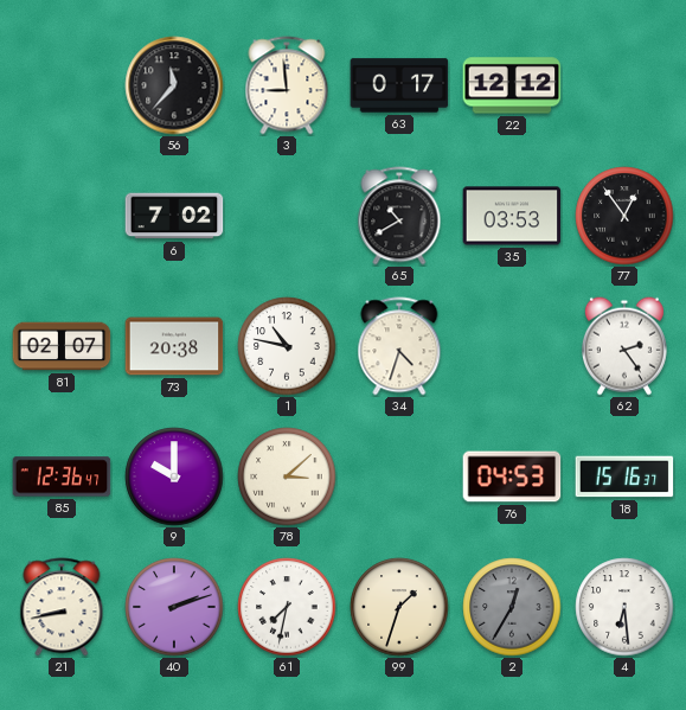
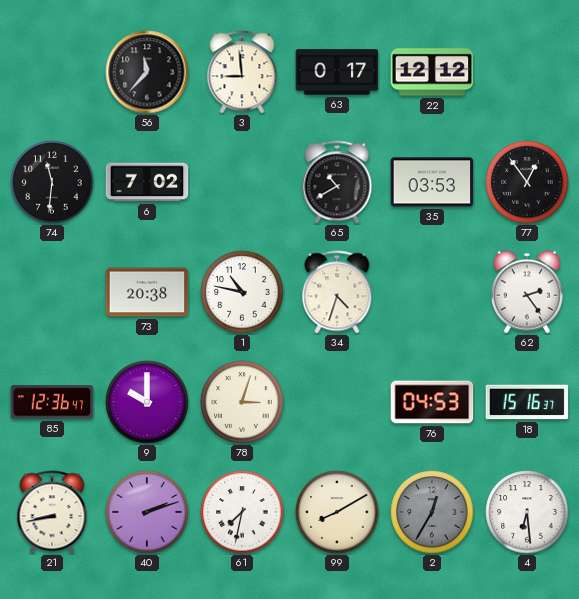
74: none -> 11:31
81: 02:07 -> none
78: 3:08 -> 3:03
99: 1:33 -> 8:10
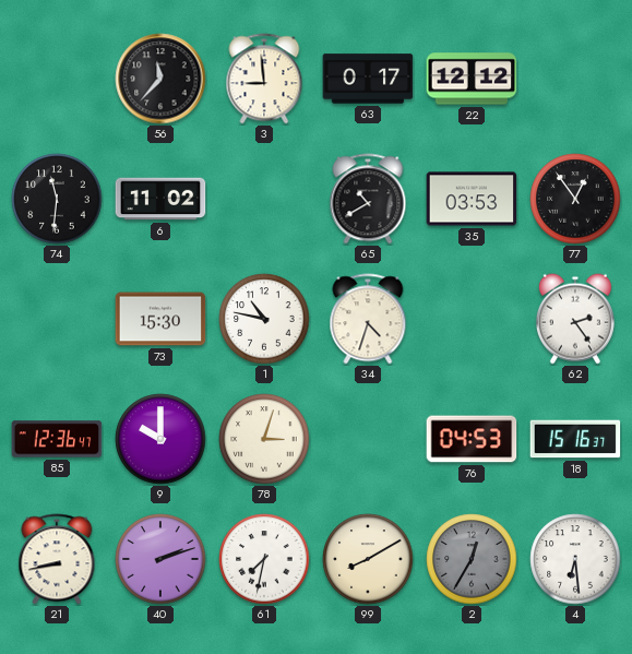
6: 7:02 -> 11:02
73: 20:38 -> 15:30
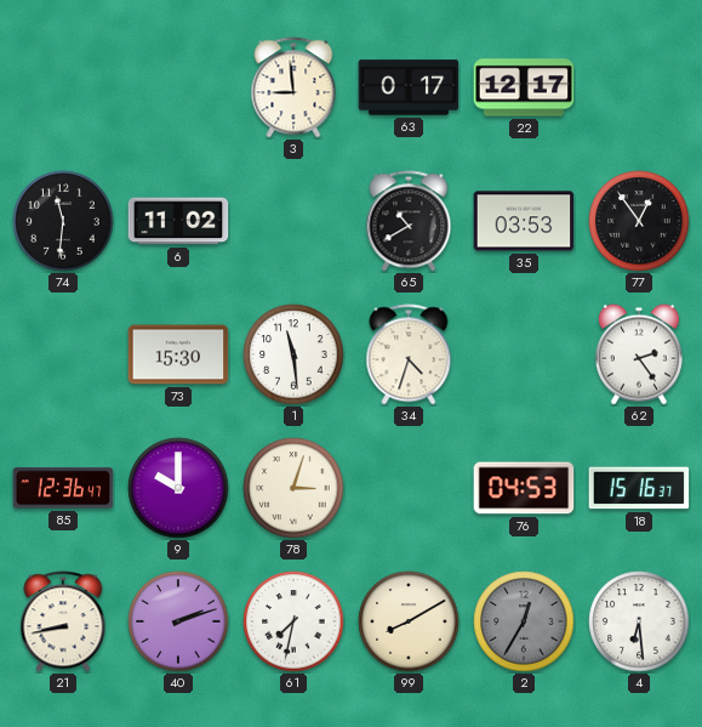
56: 11:37 -> none
22: 12:12 -> 12:17
1: 10:47 -> 11:29
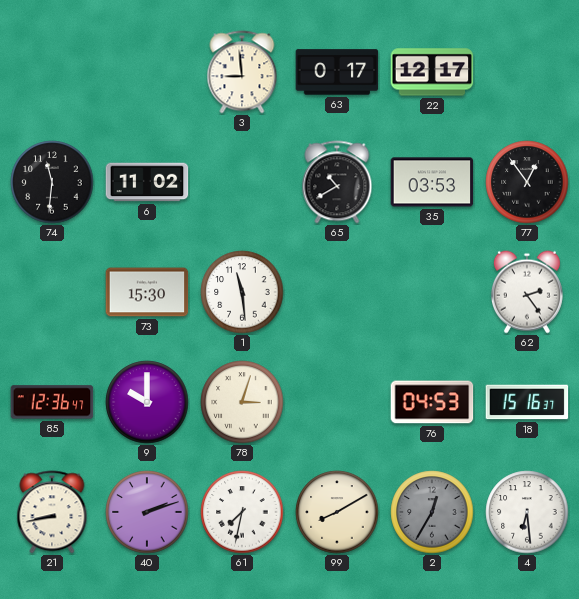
34: 4:33 -> none
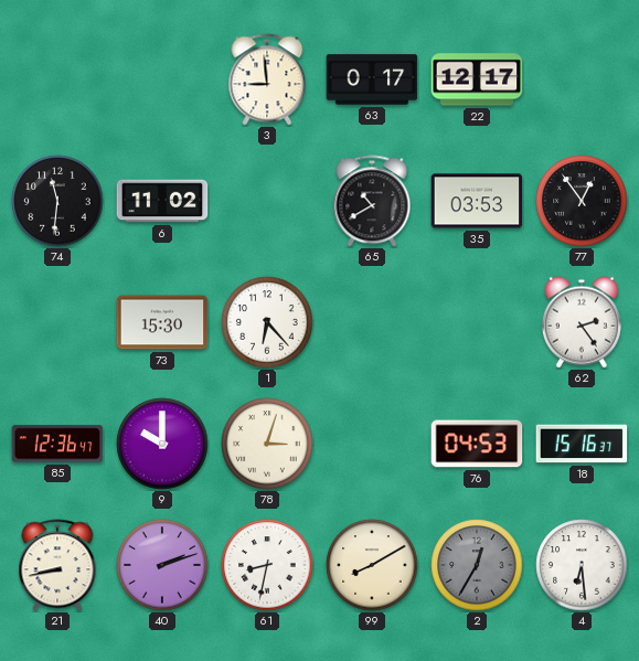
1: 11:29 -> 6:23
61: 7:32 -> 8:32
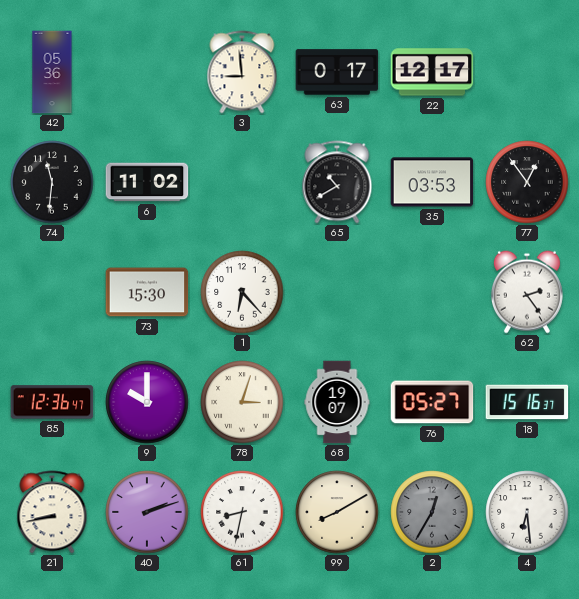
42: none -> 05:36
68: none -> 19:07
76: 04:53 -> 05:27
